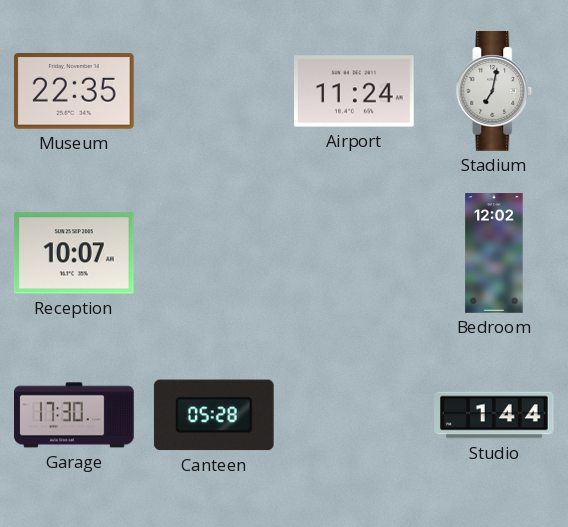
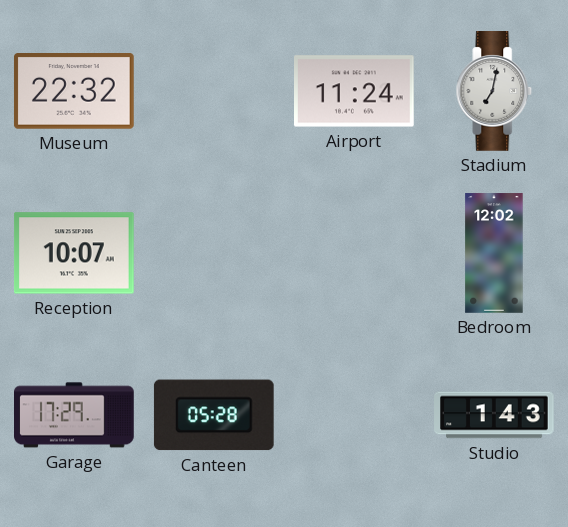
Museum: 22:35 -> 22:32
Garage: 17:30 -> 17:29
Studio: 1:44 -> 1:43
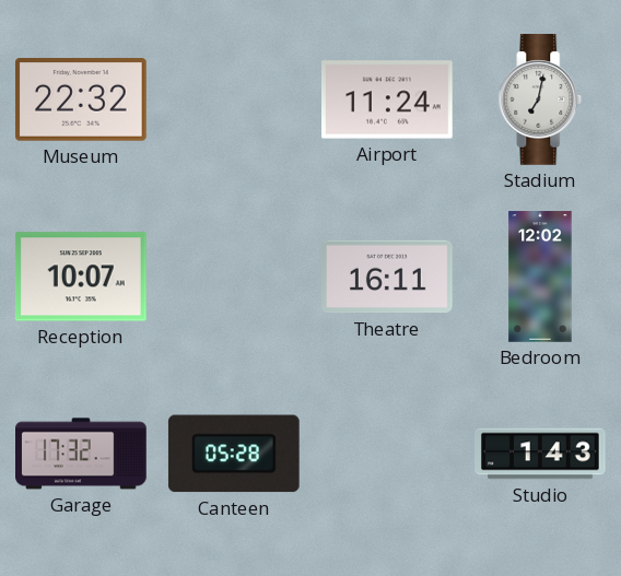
Theatre: none -> 16:11
Garage: 17:29 -> 17:32
